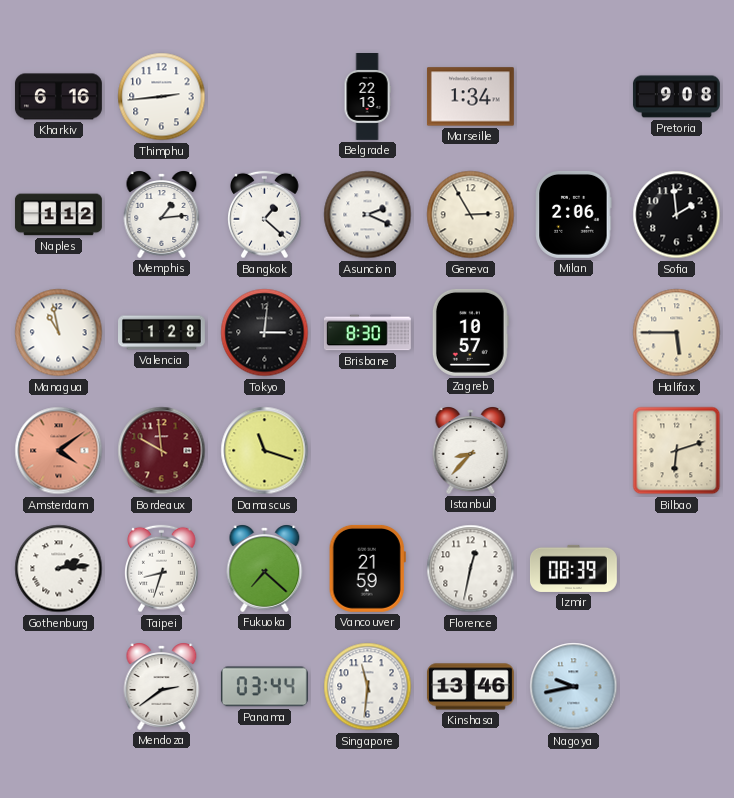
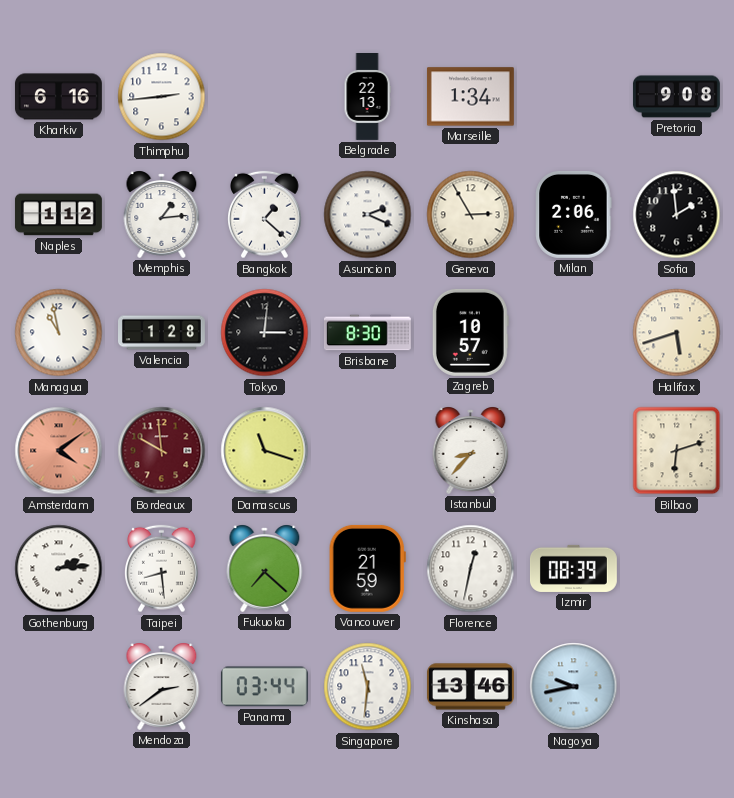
Halifax: 5:45 -> 5:42
Taipei: 8:33 -> 8:29
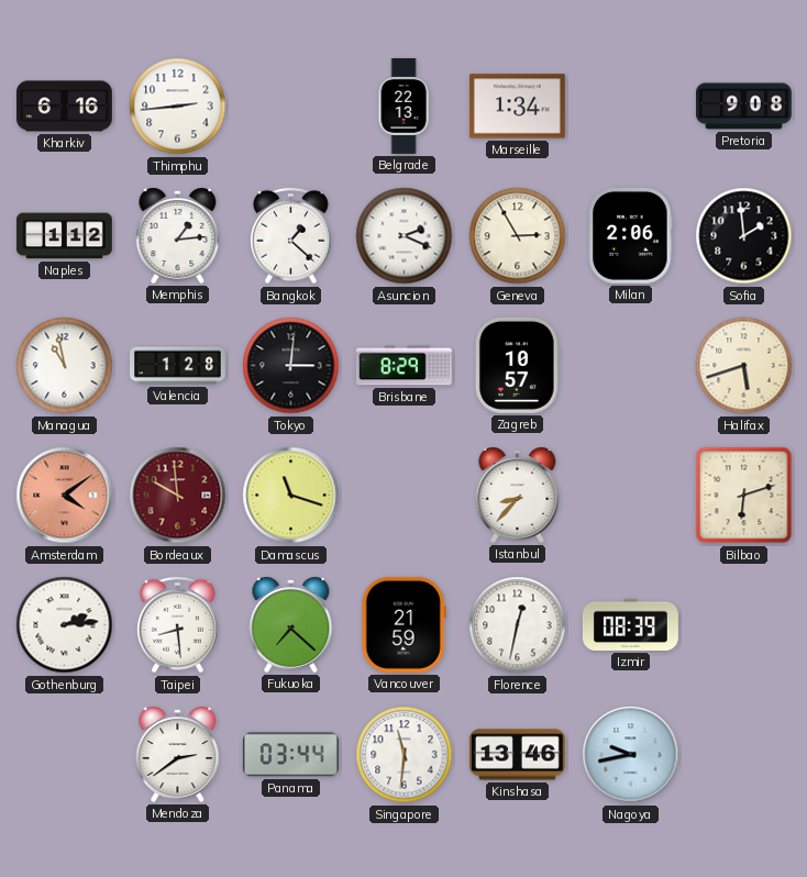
Brisbane: 8:30 -> 8:29
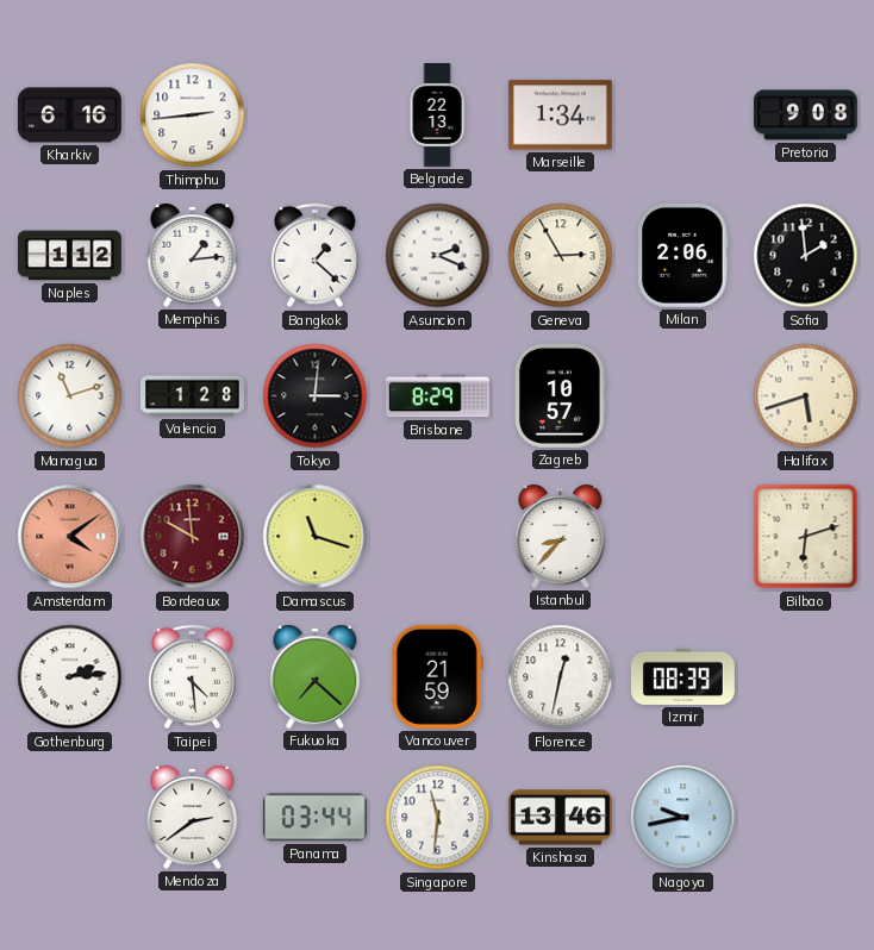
Managua: 10:58 -> 11:12
Taipei: 8:29 -> 4:29
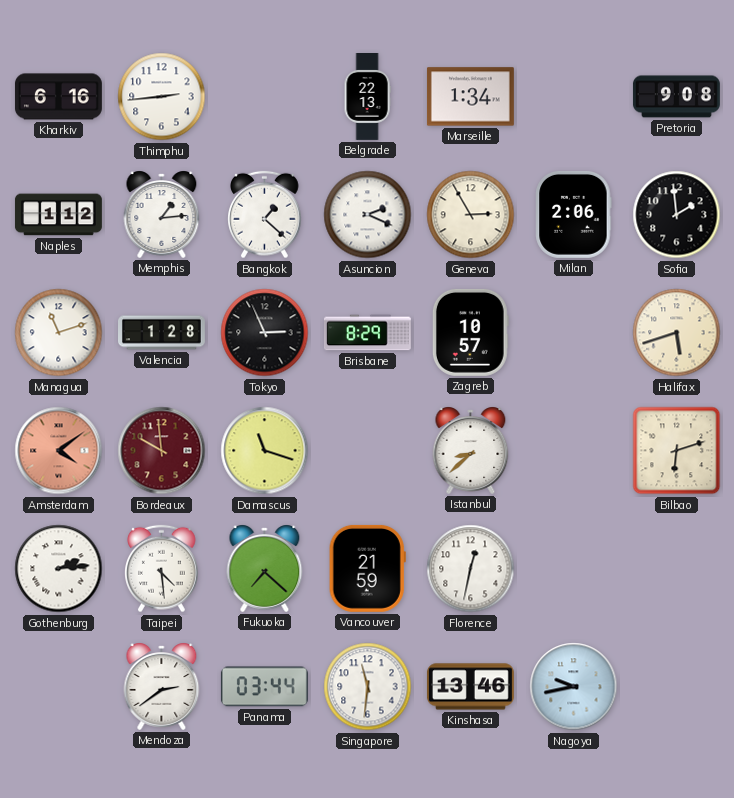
Tokyo: 3:01 -> 2:56
Istanbul: 8:37 -> 8:38
Izmir: 08:39 -> none
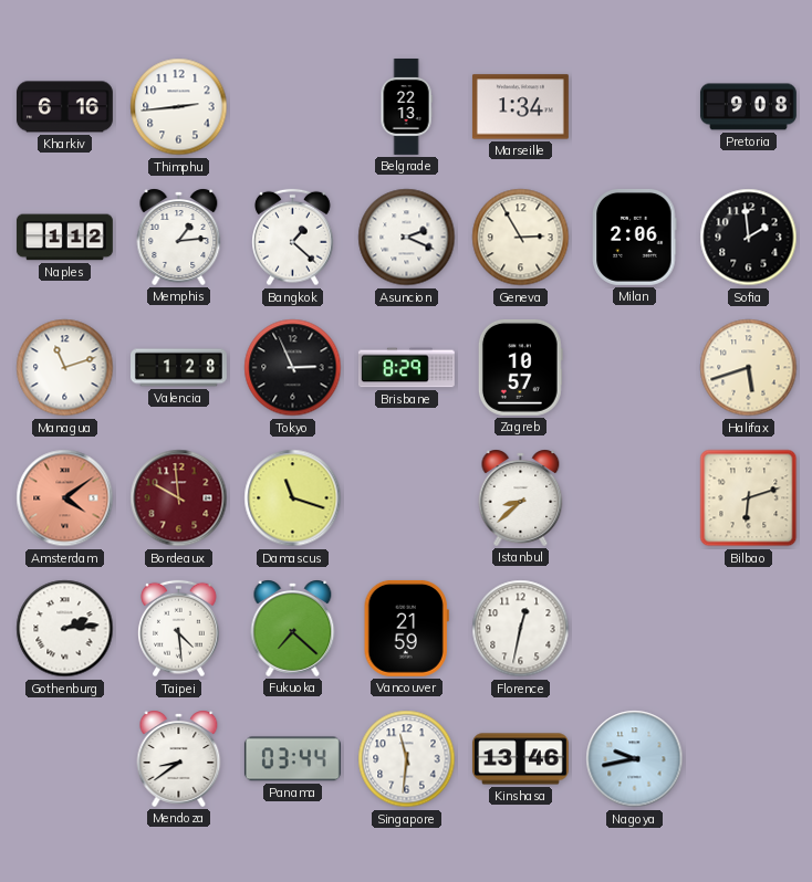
Mendoza: 2:39 -> 8:39
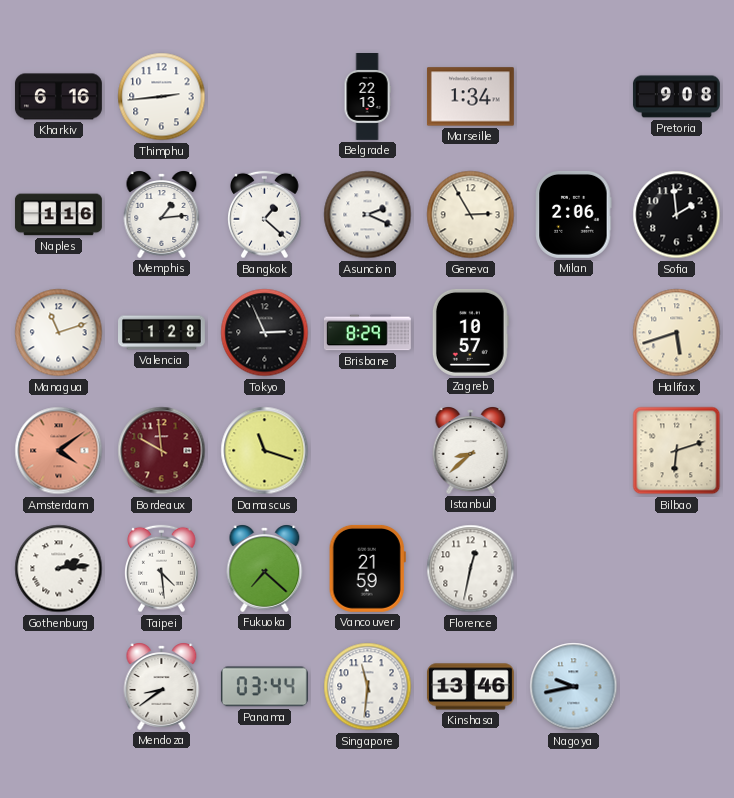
Naples: 1:12 -> 1:16
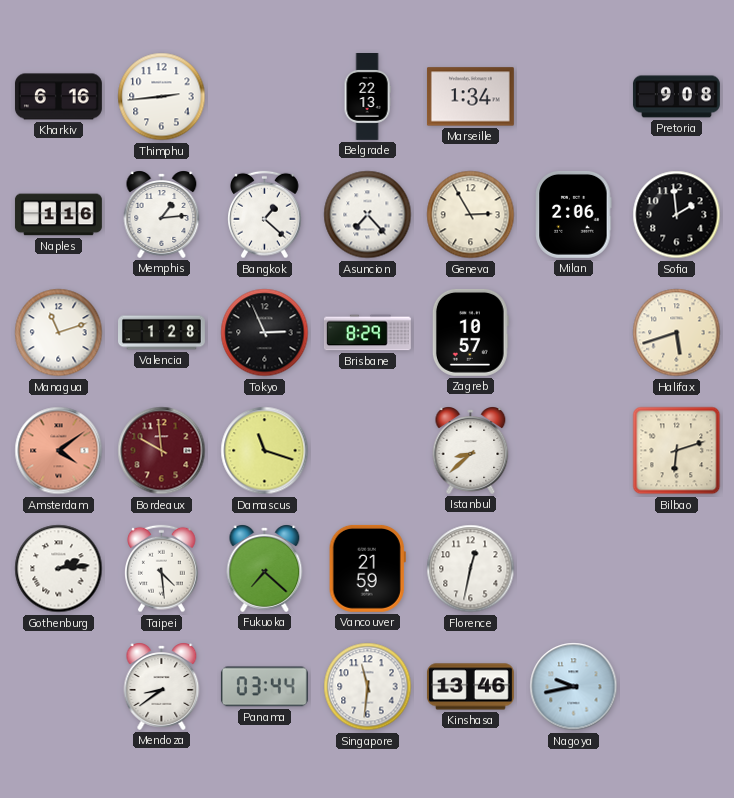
Asuncion: 2:19 -> 7:23
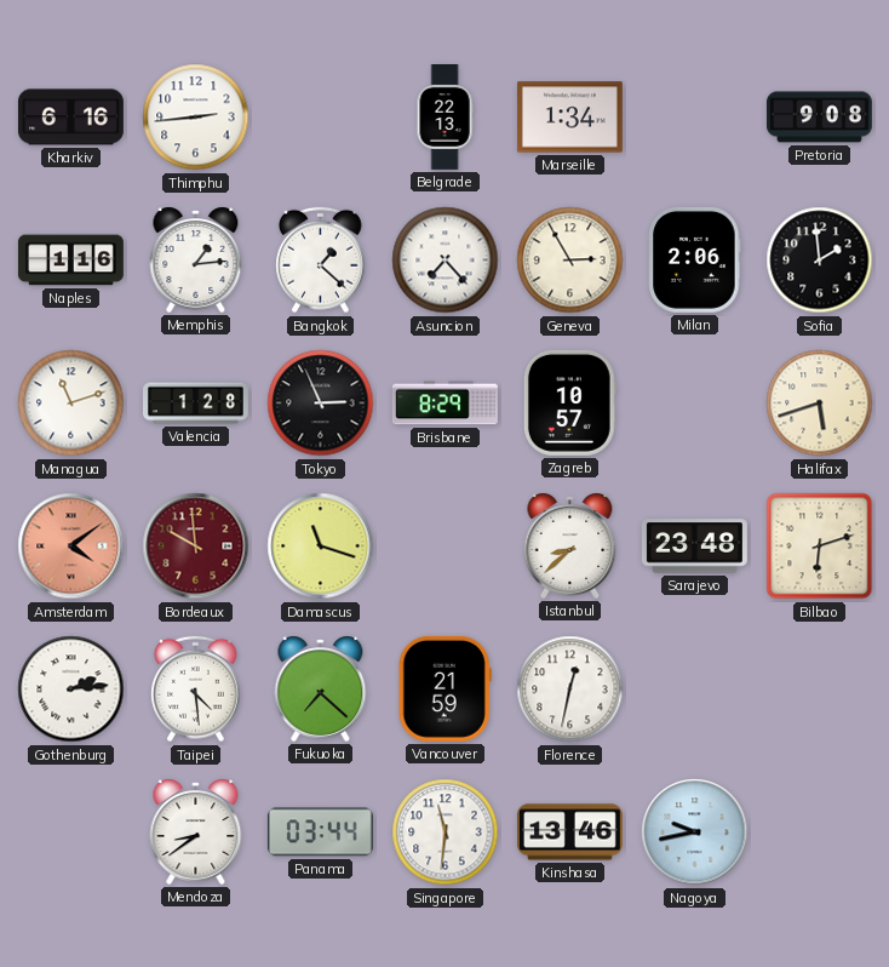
Sarajevo: none -> 23:48
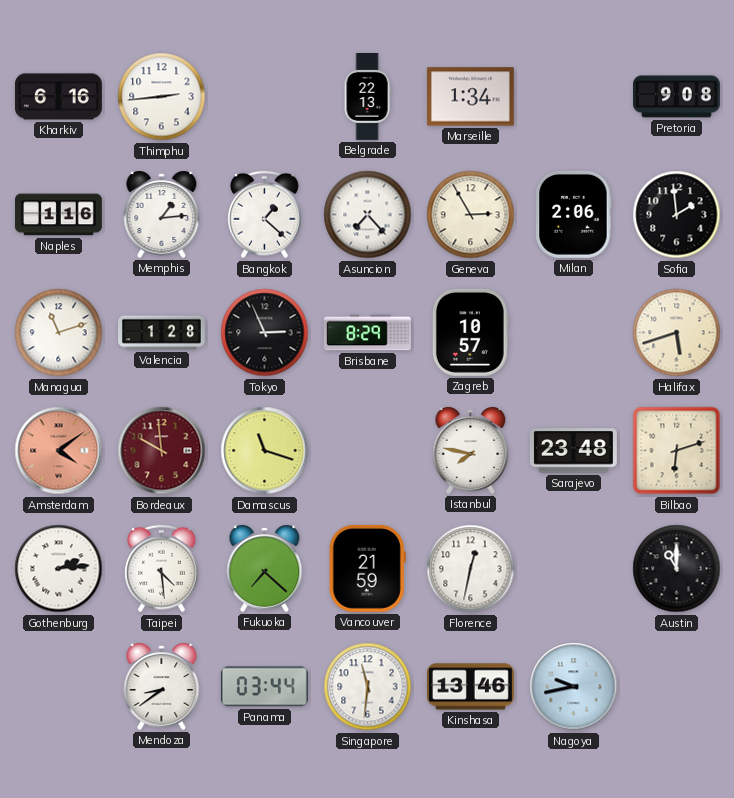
Istanbul: 8:38 -> 7:47
Austin: none -> 11:00
